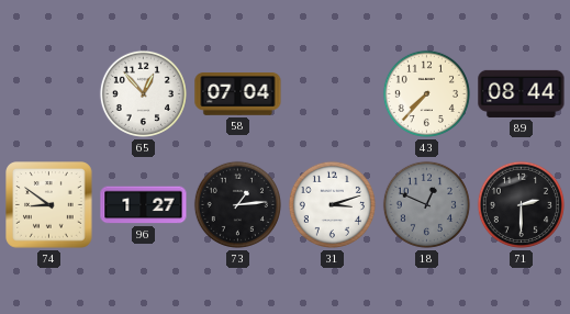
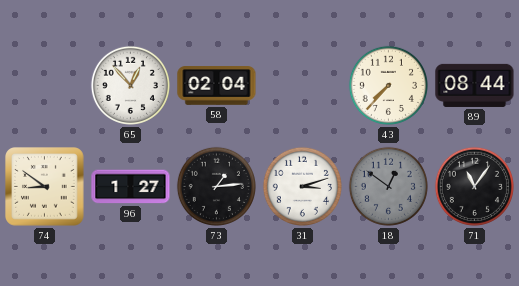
58: 07:04 -> 02:04
18: 12:49 -> 12:51
71: 2:30 -> 11:06
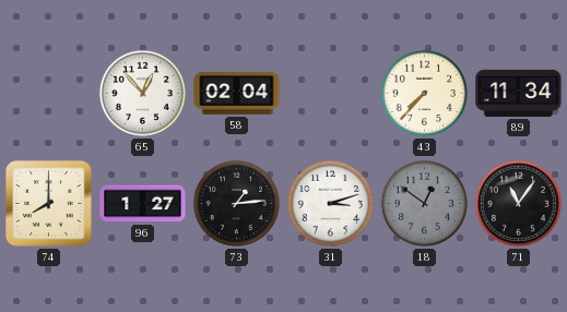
89: 08:44 -> 11:34
74: 8:51 -> 8:00
